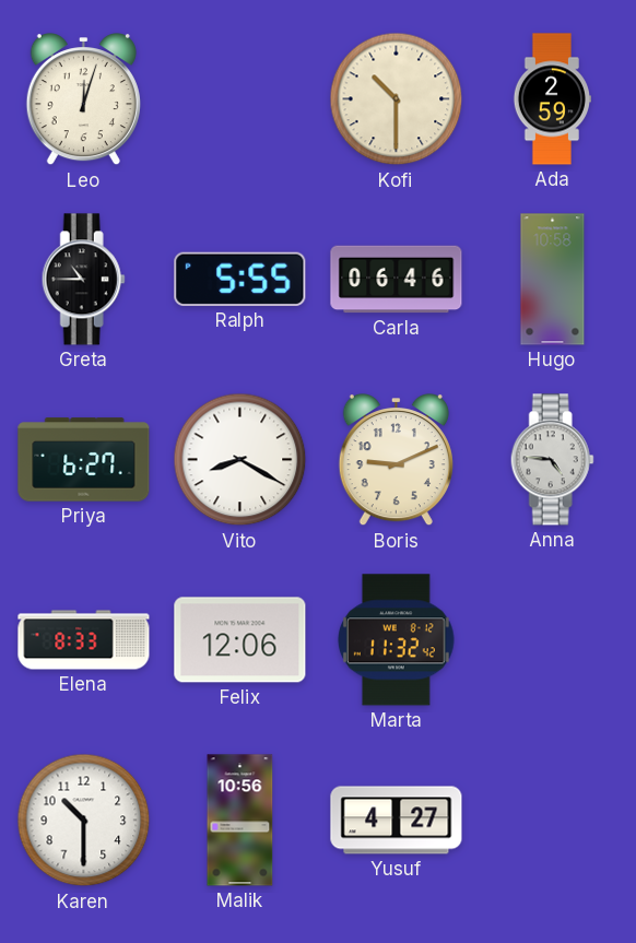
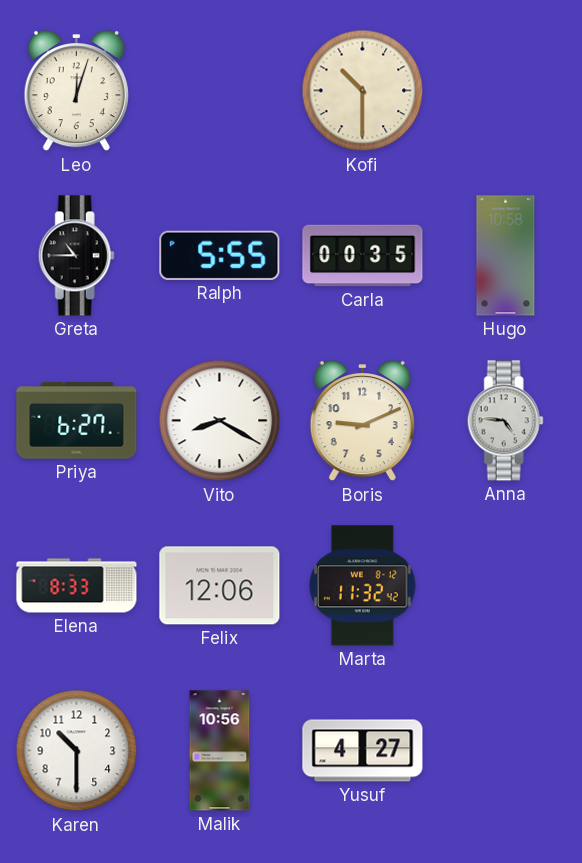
Ada: 2:59 -> none
Carla: 06:46 -> 00:35
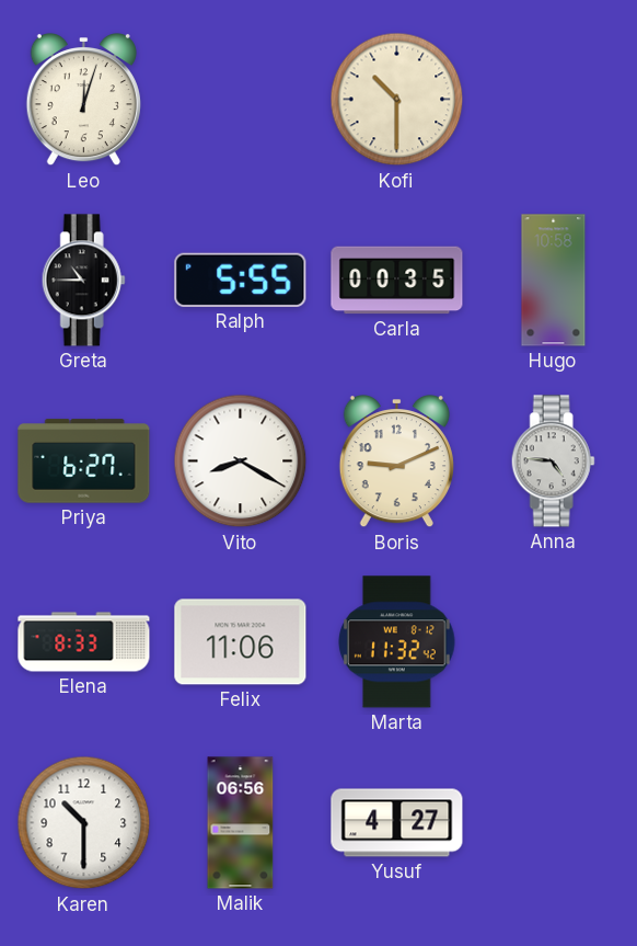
Felix: 12:06 -> 11:06
Malik: 10:56 -> 06:56
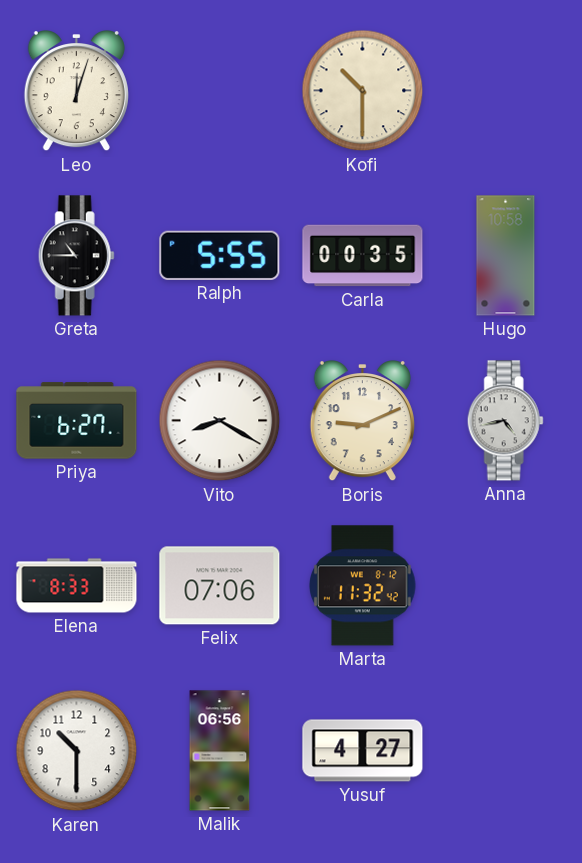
Anna: 4:46 -> 4:43
Felix: 11:06 -> 07:06
